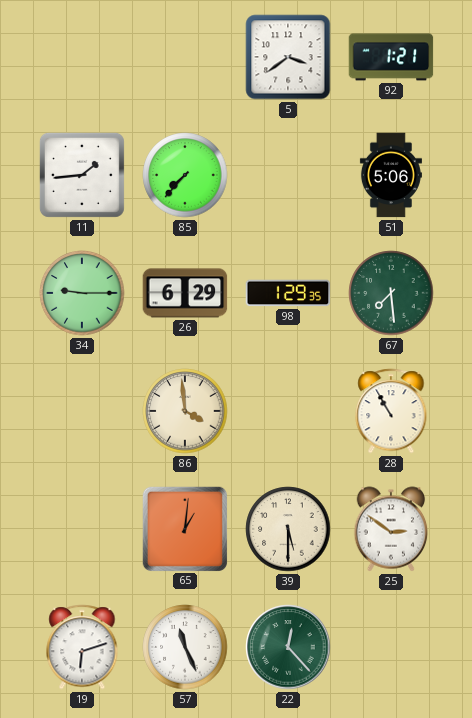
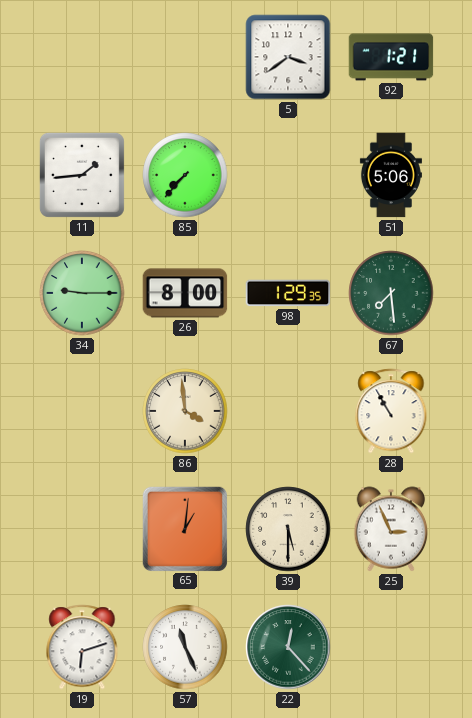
26: 6:29 -> 8:00
25: 2:51 -> 2:56
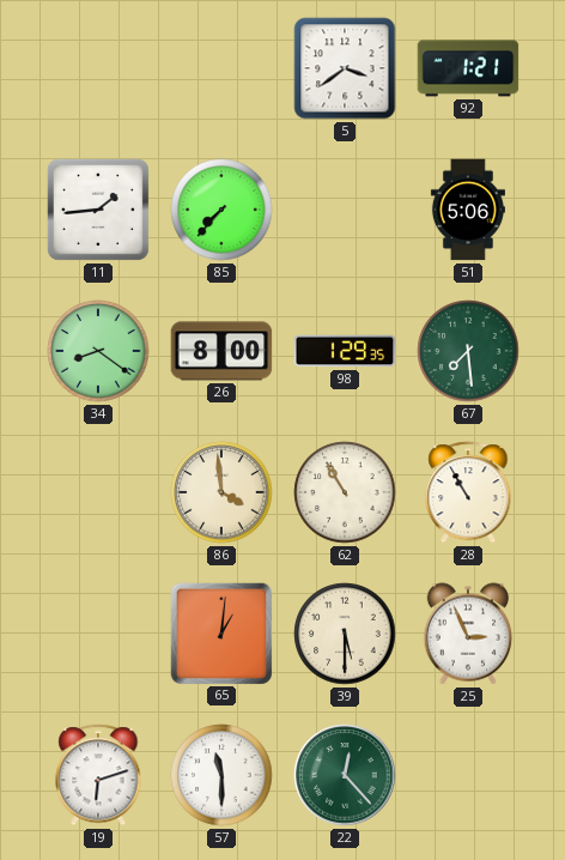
34: 9:15 -> 8:21
62: none -> 10:55
57: 11:26 -> 11:30
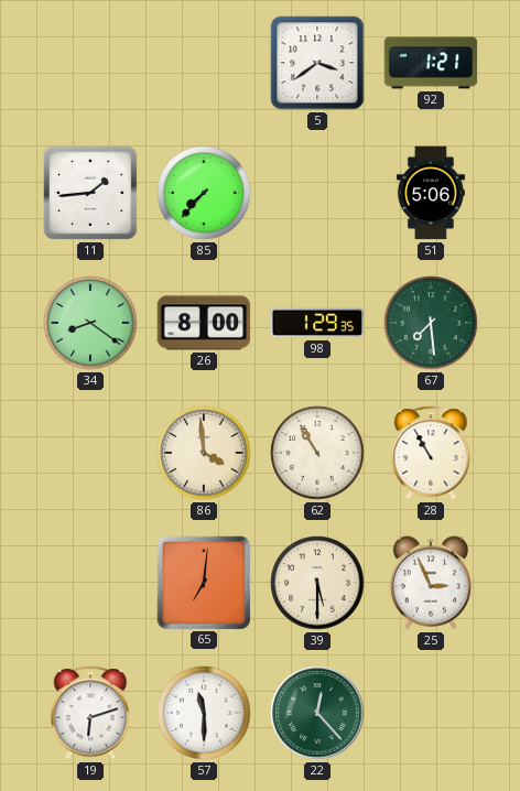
65: 1:01 -> 7:01
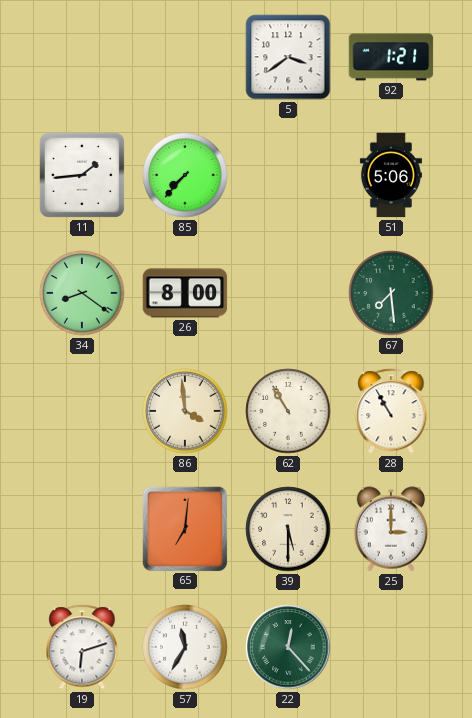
98: 1:29 -> none
25: 2:56 -> 3:00
57: 11:30 -> 11:35
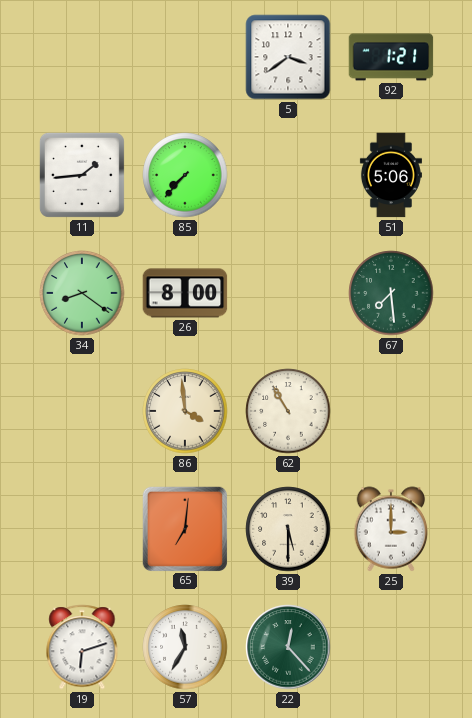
28: 10:55 -> none
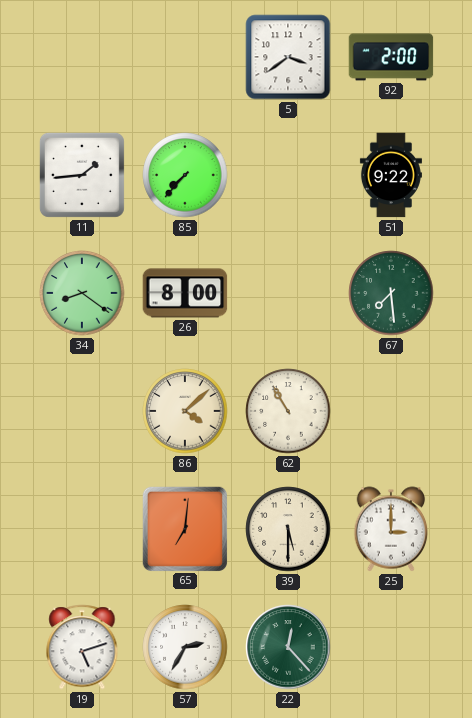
92: 1:21 -> 2:00
51: 5:06 -> 9:22
86: 3:59 -> 4:08
19: 6:12 -> 5:12
57: 11:35 -> 2:35
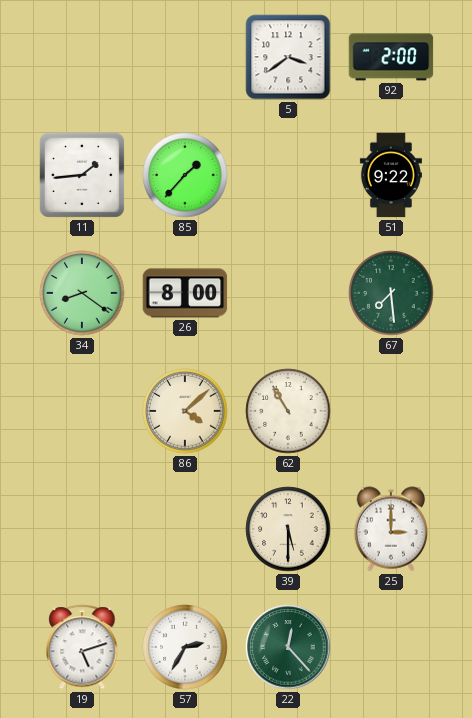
85: 7:37 -> 1:37
65: 7:01 -> none
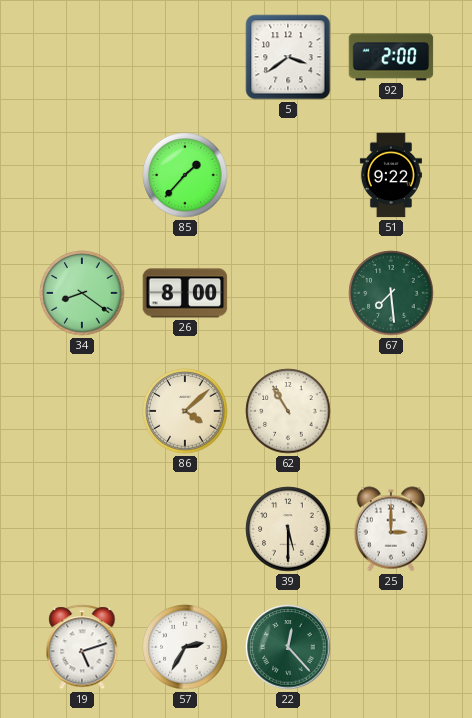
11: 1:44 -> none
